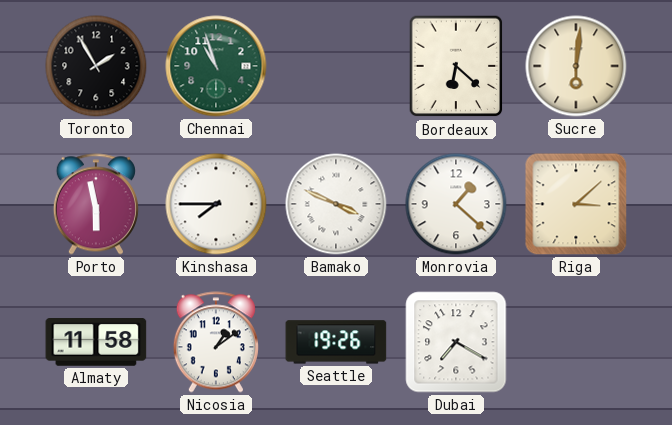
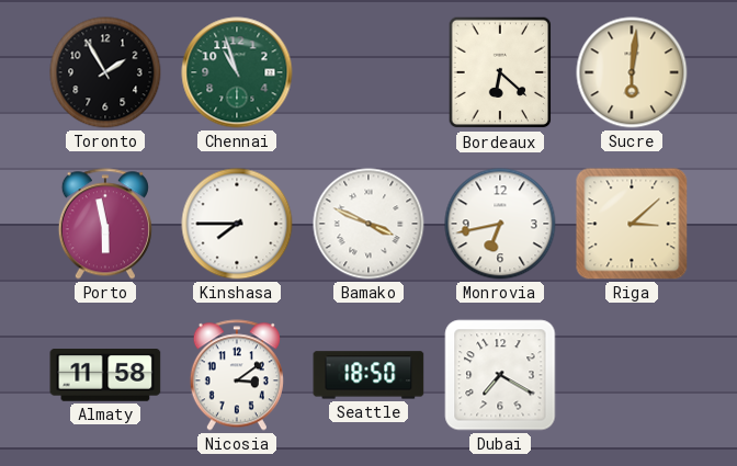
Monrovia: 1:22 -> 6:43
Nicosia: 1:09 -> 3:09
Seattle: 19:26 -> 18:50
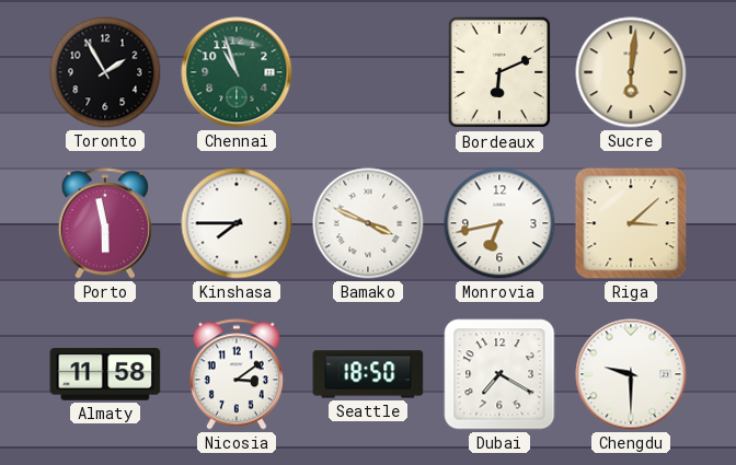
Bordeaux: 6:22 -> 6:11
Chengdu: none -> 9:30
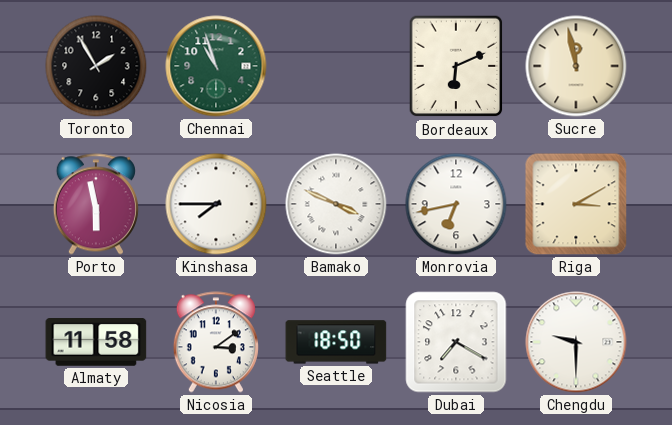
Sucre: 6:01 -> 11:58
Riga: 3:08 -> 3:10
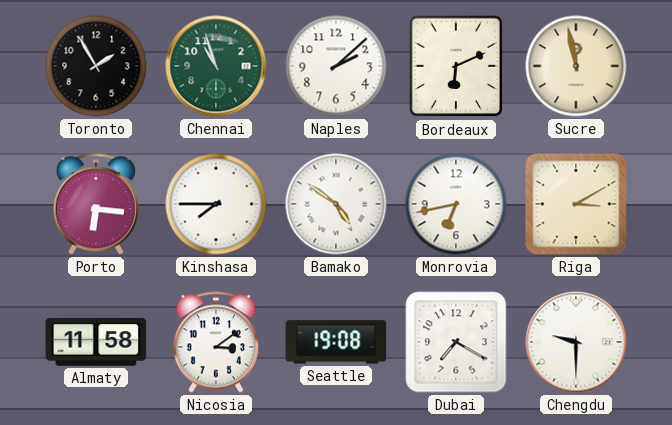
Naples: none -> 2:08
Porto: 5:58 -> 6:16
Bamako: 3:49 -> 4:51
Seattle: 18:50 -> 19:08
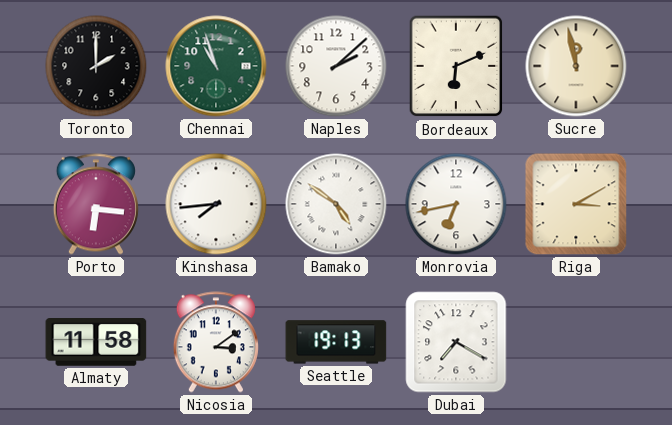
Toronto: 1:55 -> 2:00
Kinshasa: 7:45 -> 7:44
Seattle: 19:08 -> 19:13
Chengdu: 9:30 -> none
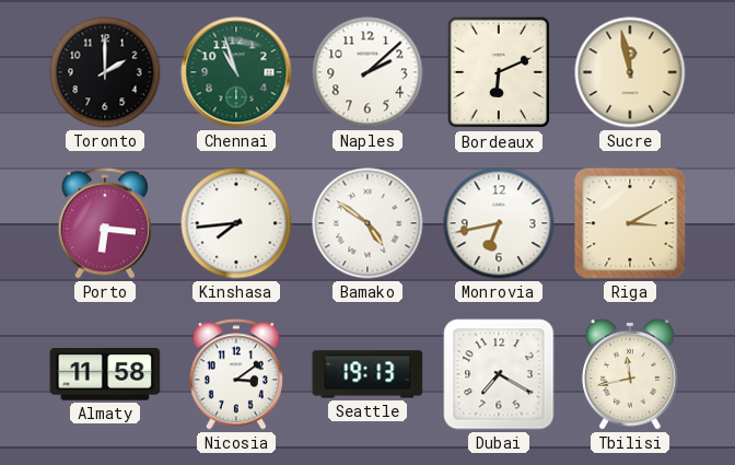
Tbilisi: none -> 11:43
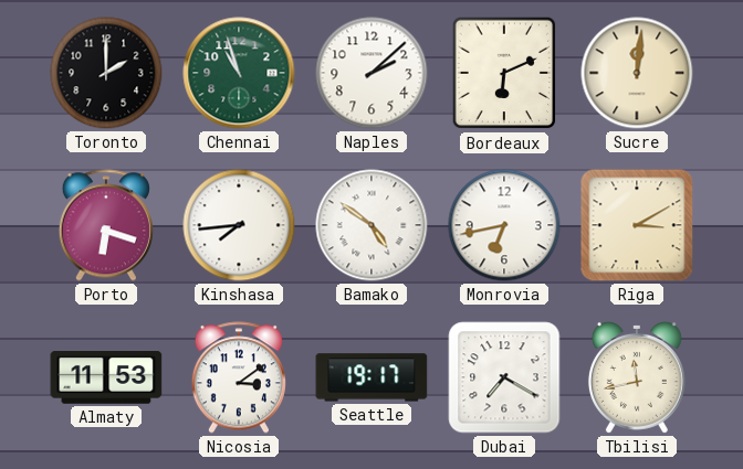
Sucre: 11:58 -> 12:01
Porto: 6:16 -> 6:18
Almaty: 11:58 -> 11:53
Seattle: 19:13 -> 19:17
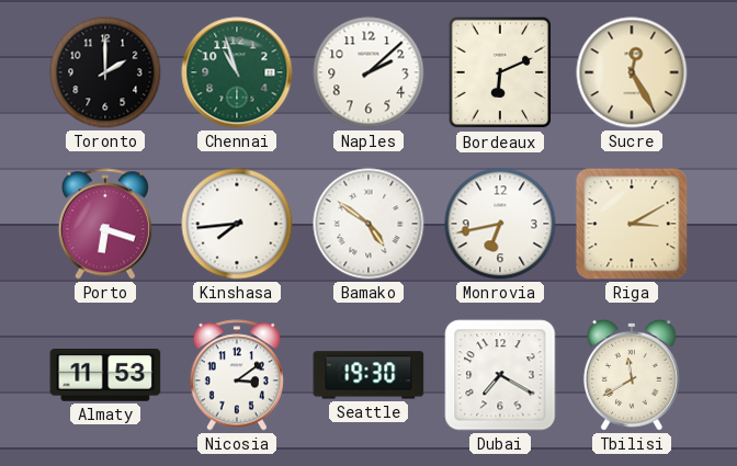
Sucre: 12:01 -> 12:25
Seattle: 19:17 -> 19:30
Tbilisi: 11:43 -> 11:40
